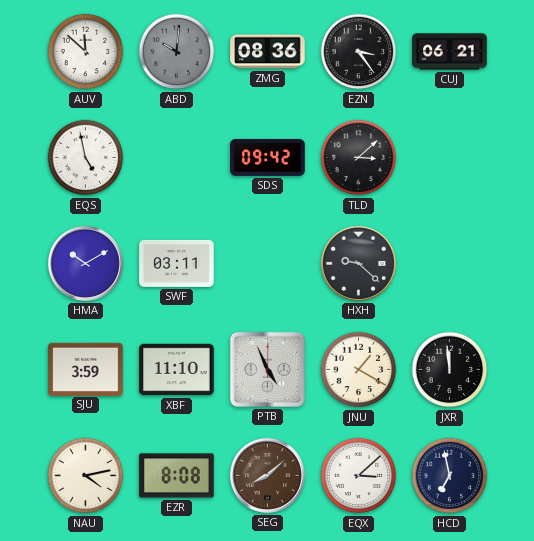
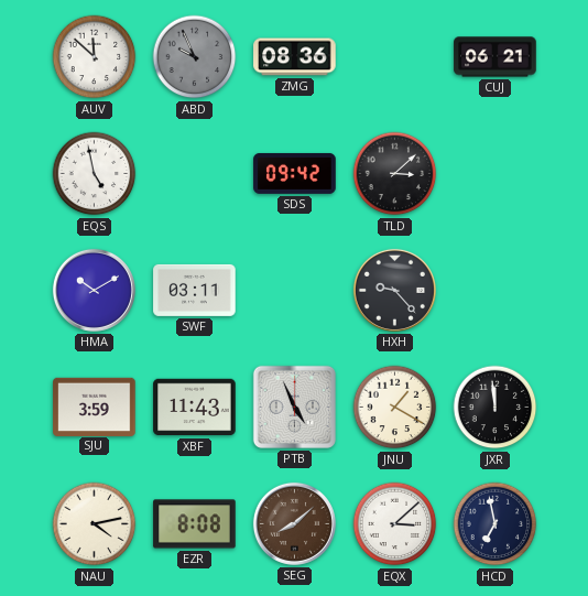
ABD: 10:01 -> 9:56
EZN: 3:24 -> none
HXH: 9:22 -> 9:23
XBF: 11:10 -> 11:43
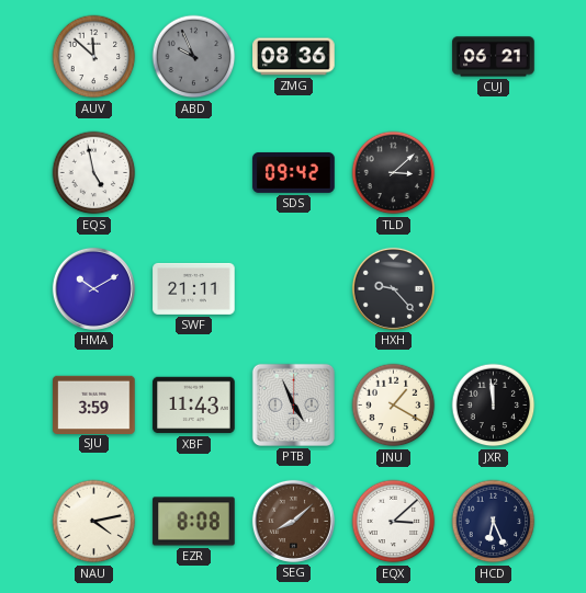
SWF: 03:11 -> 21:11
HCD: 6:58 -> 6:26
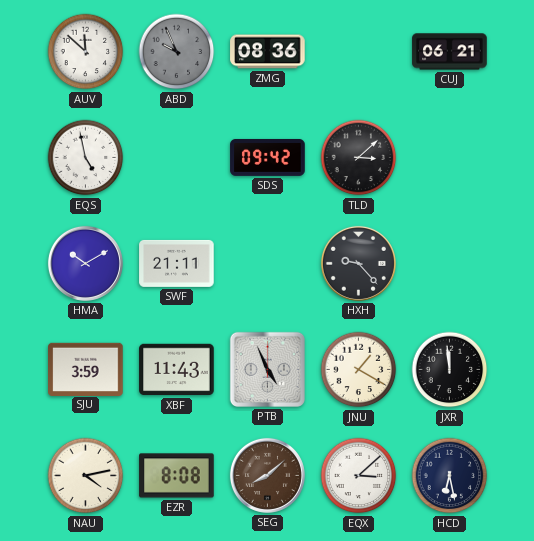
HCD: 6:26 -> 6:28
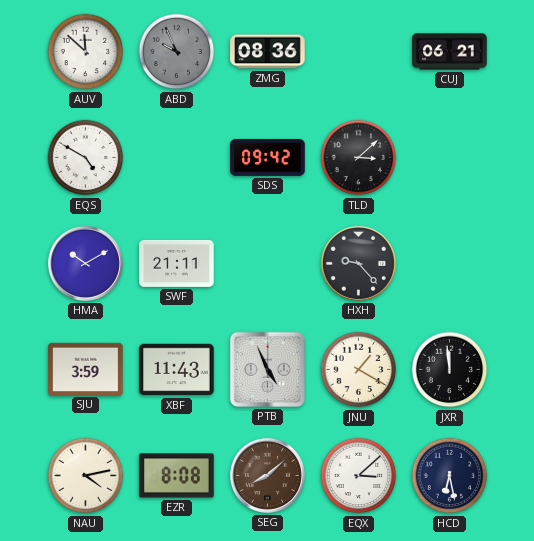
EQS: 4:58 -> 4:50
